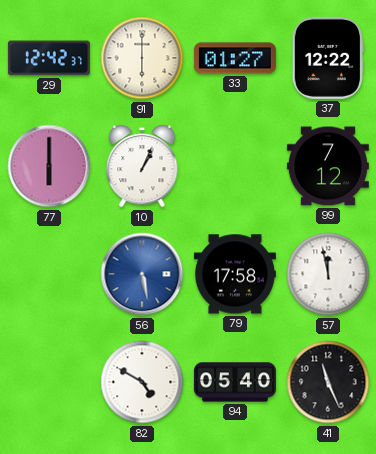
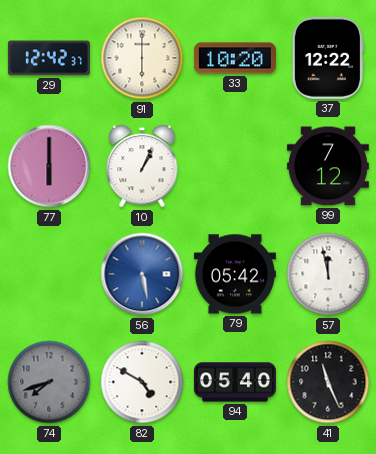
33: 01:27 -> 10:20
79: 17:58 -> 05:42
74: none -> 7:42
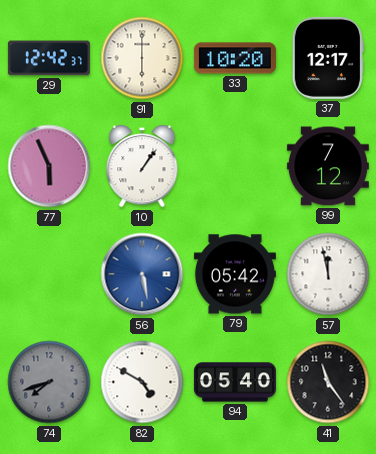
37: 12:22 -> 12:17
77: 6:00 -> 5:56
10: 1:04 -> 1:06
41: 11:26 -> 11:24
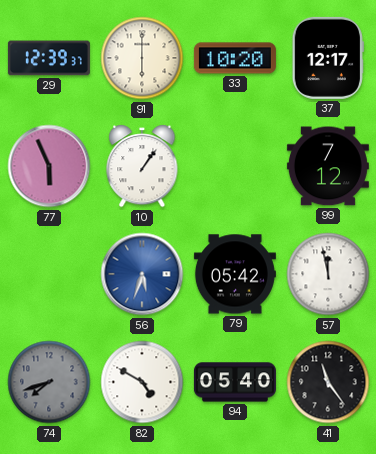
29: 12:42 -> 12:39
56: 5:28 -> 5:33
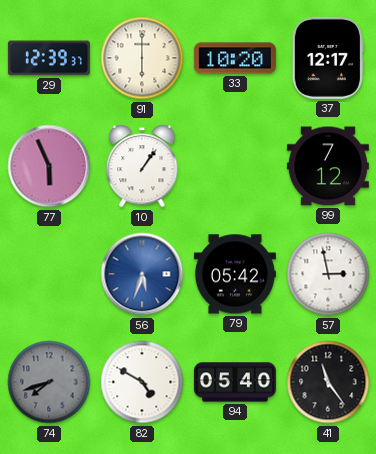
57: 11:58 -> 2:58
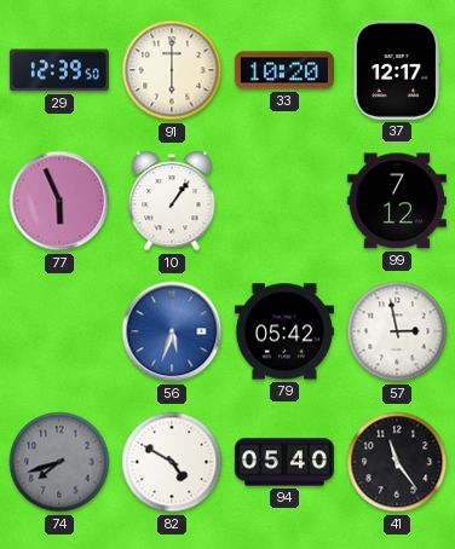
29: 12:39:37 -> 12:39:50
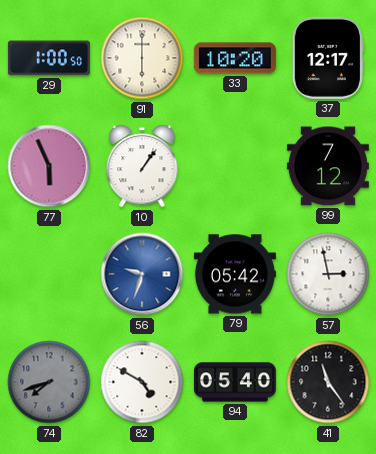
29: 12:39 -> 1:00
56: 5:33 -> 9:33
